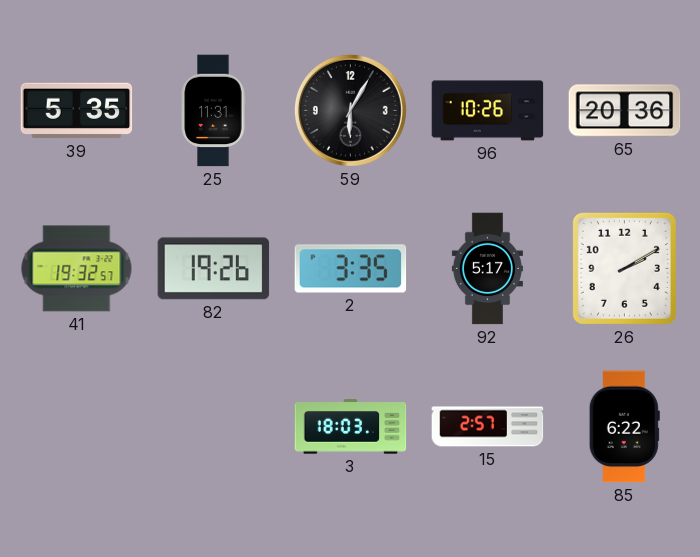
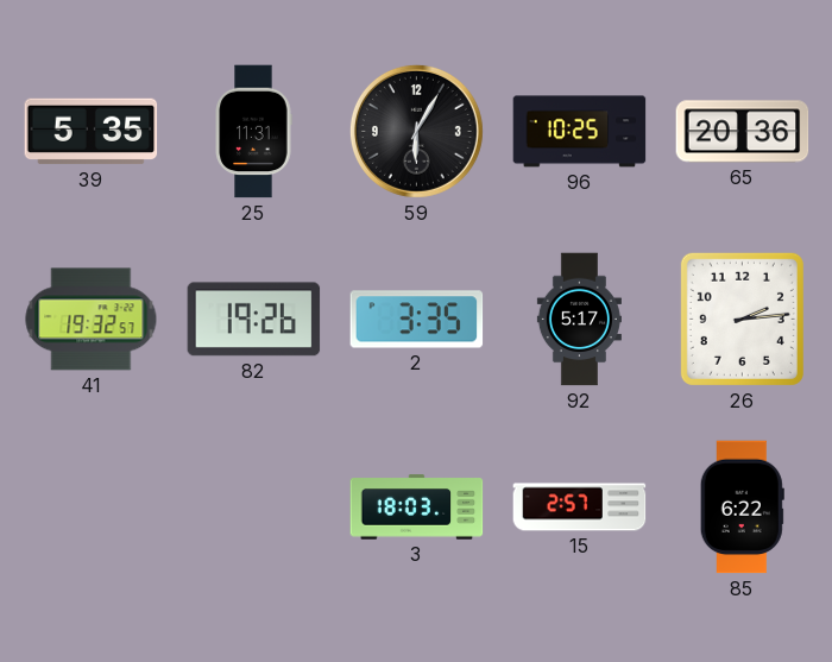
96: 10:26 -> 10:25
26: 2:10 -> 2:14
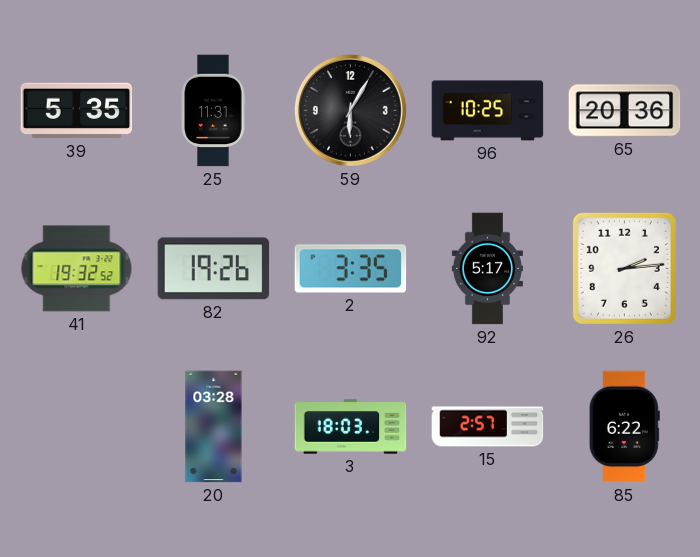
41: 19:32:57 -> 19:32:52
20: none -> 03:28
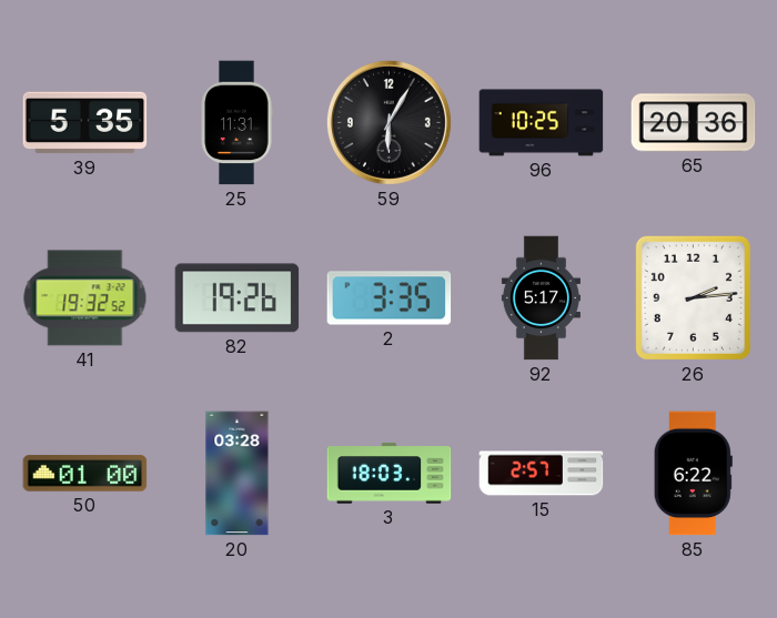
50: none -> 01:00
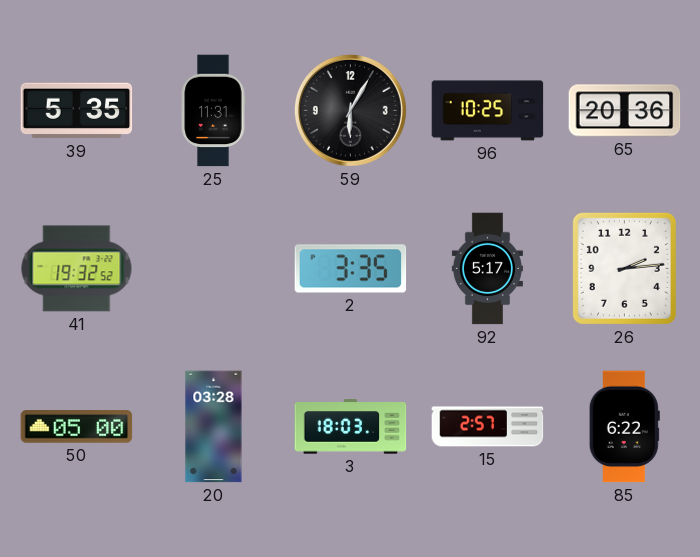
82: 19:26 -> none
50: 01:00 -> 05:00
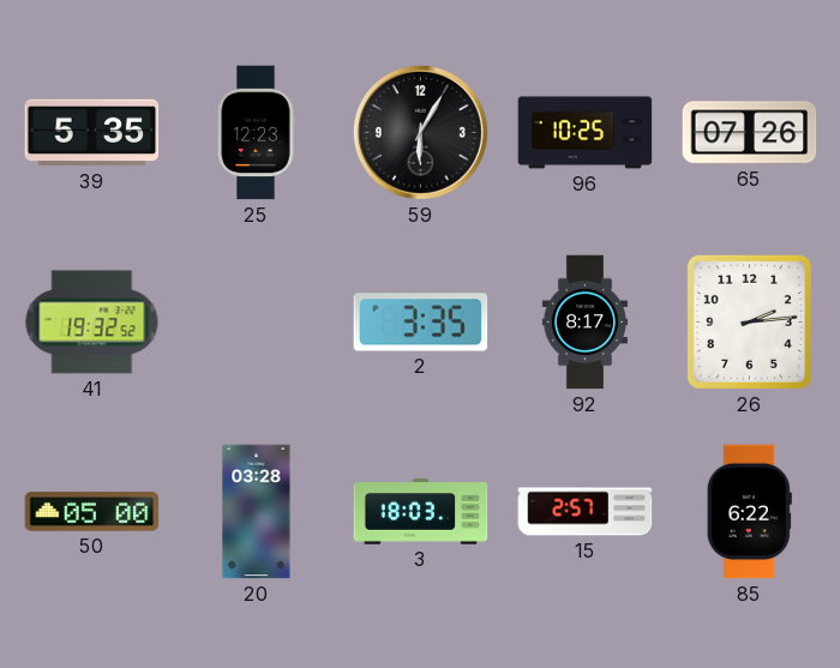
25: 11:31 -> 12:23
65: 20:36 -> 07:26
92: 5:17 -> 8:17
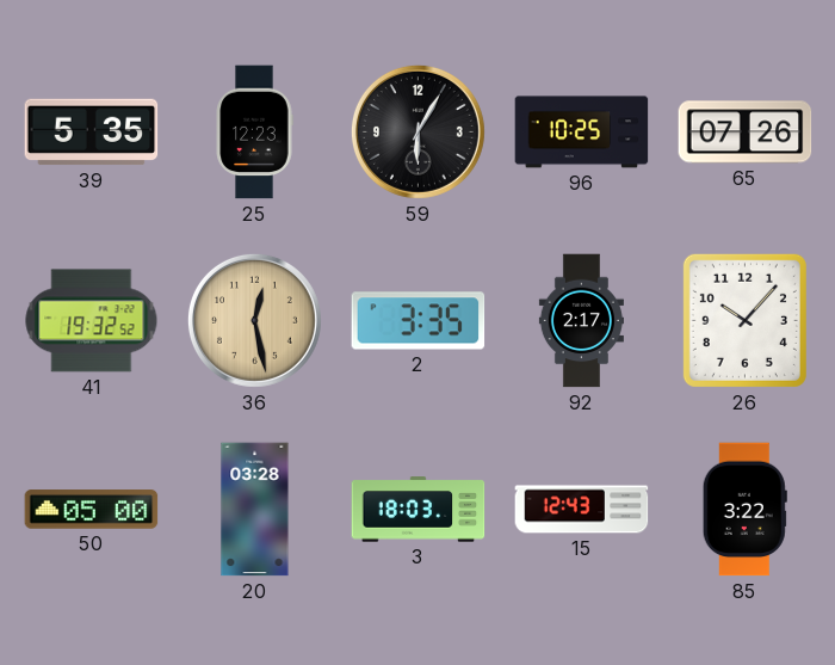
36: none -> 12:28
92: 8:17 -> 2:17
26: 2:14 -> 10:07
15: 2:57 -> 12:43
85: 6:22 -> 3:22
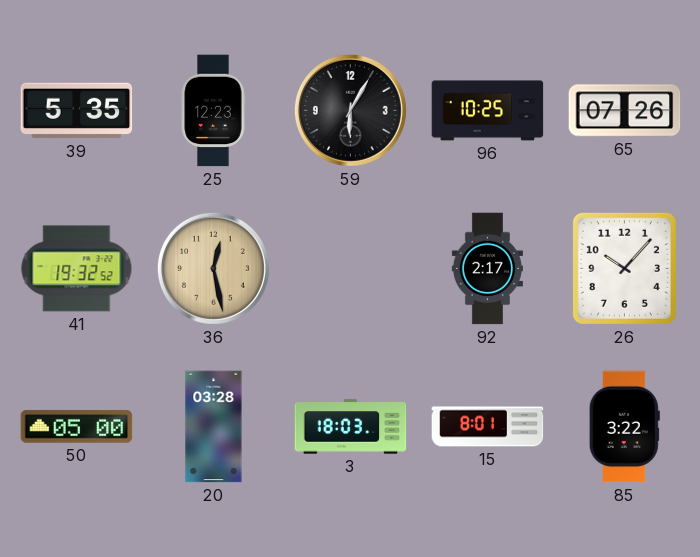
2: 3:35 -> none
15: 12:43 -> 8:01
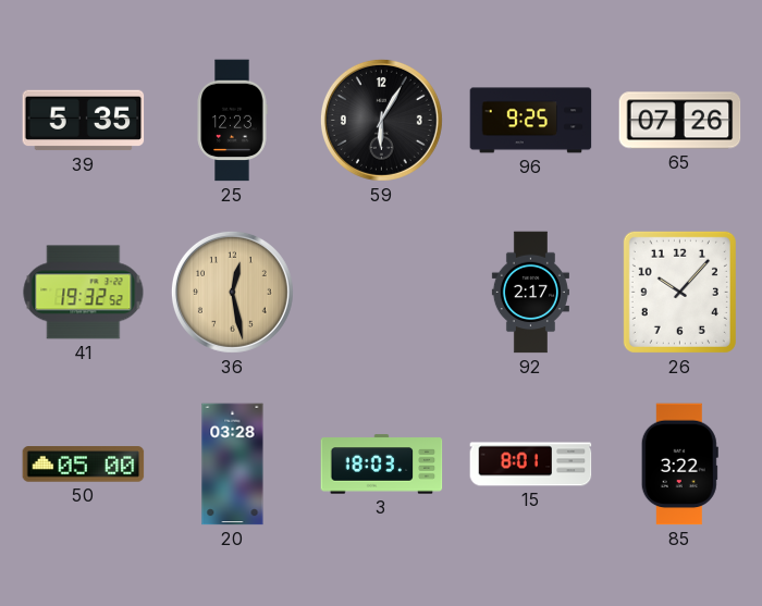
96: 10:25 -> 9:25
